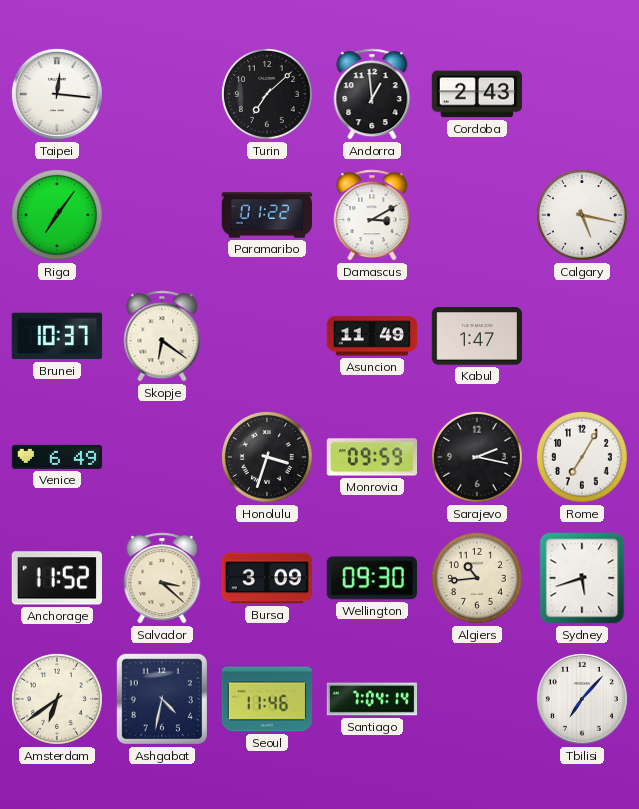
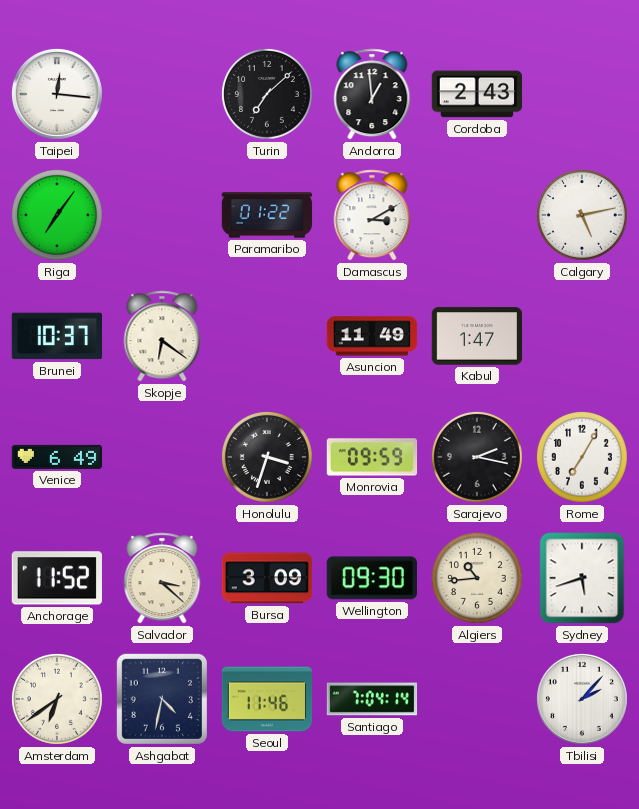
Calgary: 5:17 -> 5:13
Tbilisi: 7:07 -> 2:07
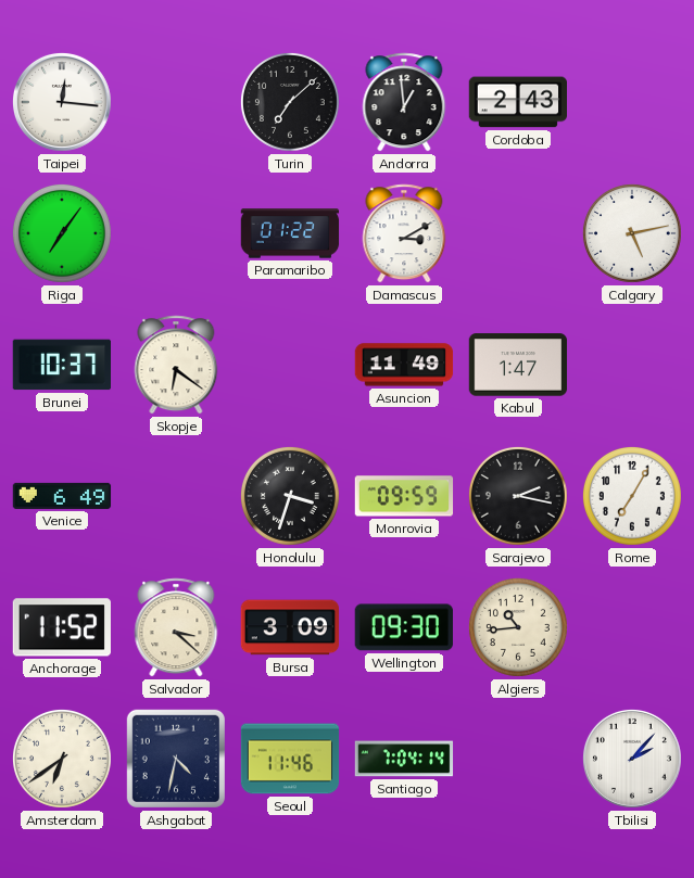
Sydney: 5:42 -> none
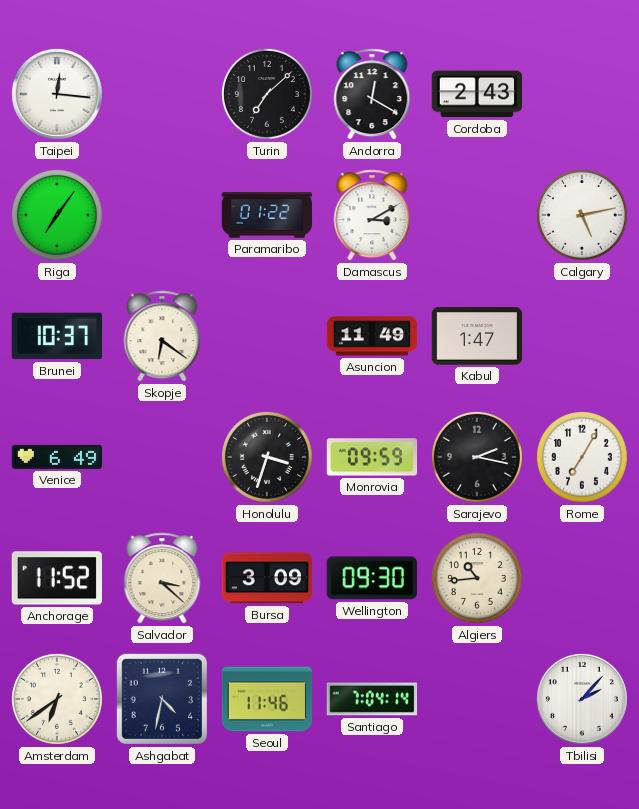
Andorra: 12:59 -> 12:20
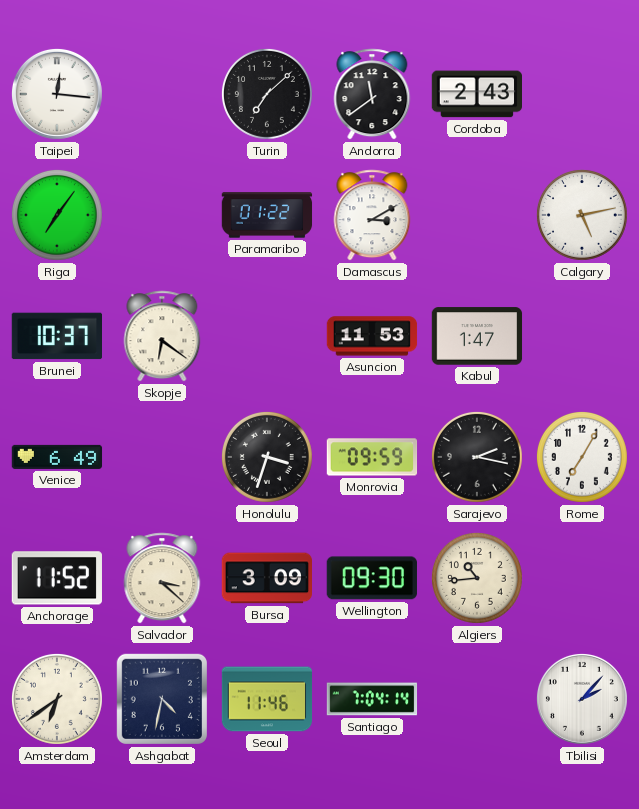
Andorra: 12:20 -> 11:39
Asuncion: 11:49 -> 11:53
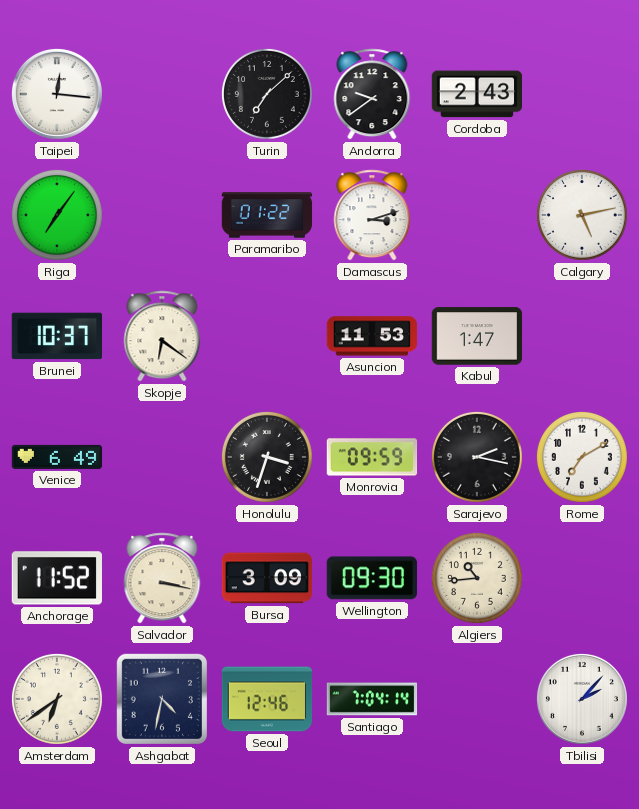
Andorra: 11:39 -> 9:39
Damascus: 3:10 -> 3:12
Rome: 7:05 -> 7:10
Salvador: 3:22 -> 3:17
Seoul: 11:46 -> 12:46
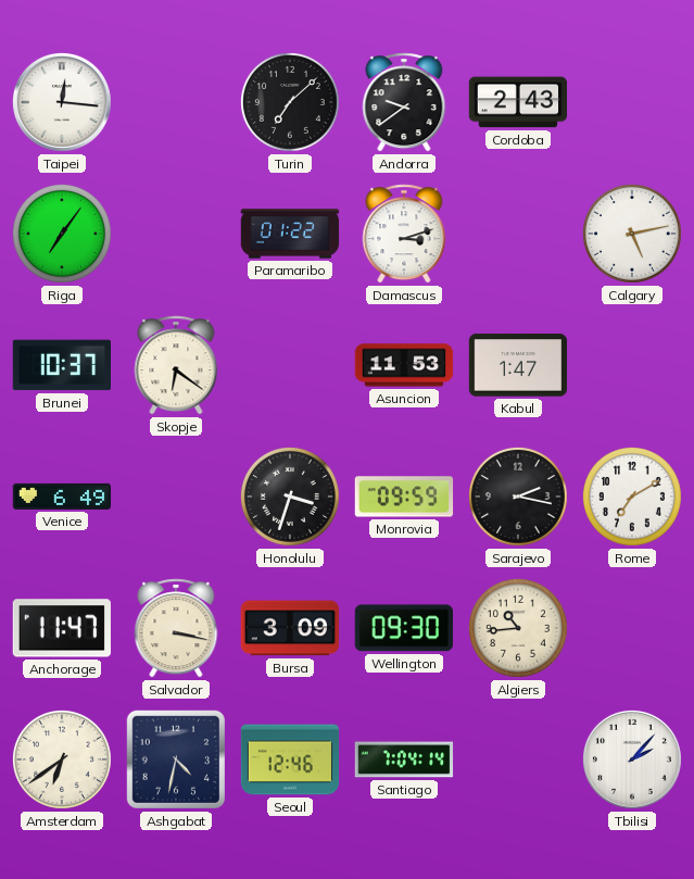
Anchorage: 11:52 -> 11:47
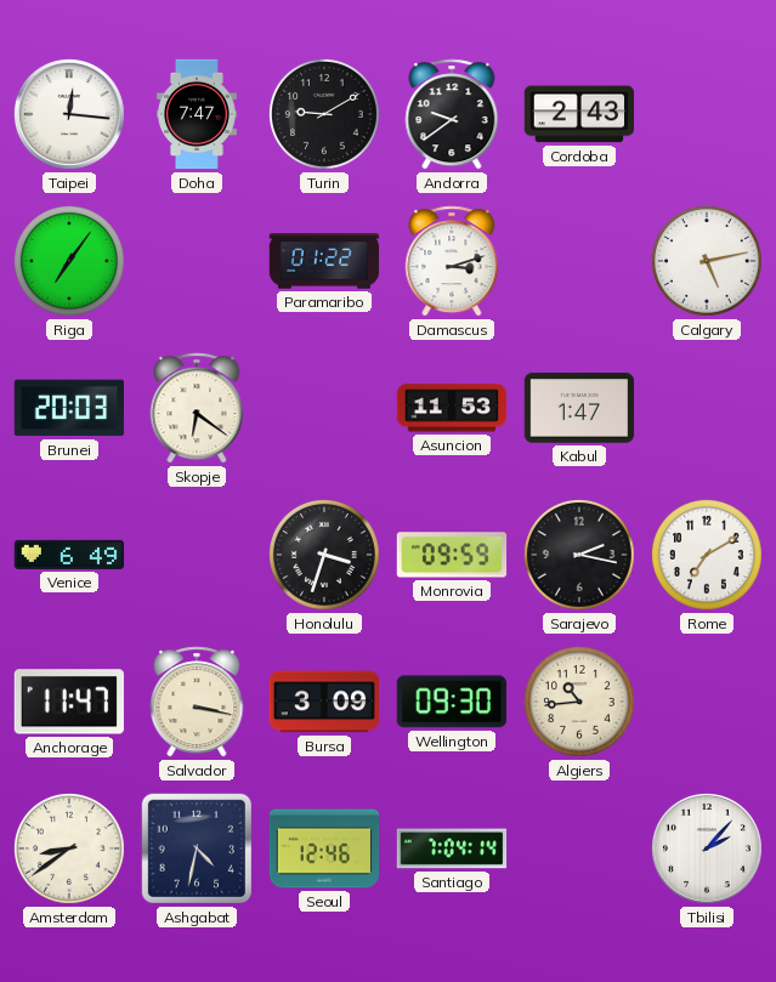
Doha: none -> 7:47
Turin: 7:08 -> 9:10
Brunei: 10:37 -> 20:03
Amsterdam: 6:39 -> 8:39
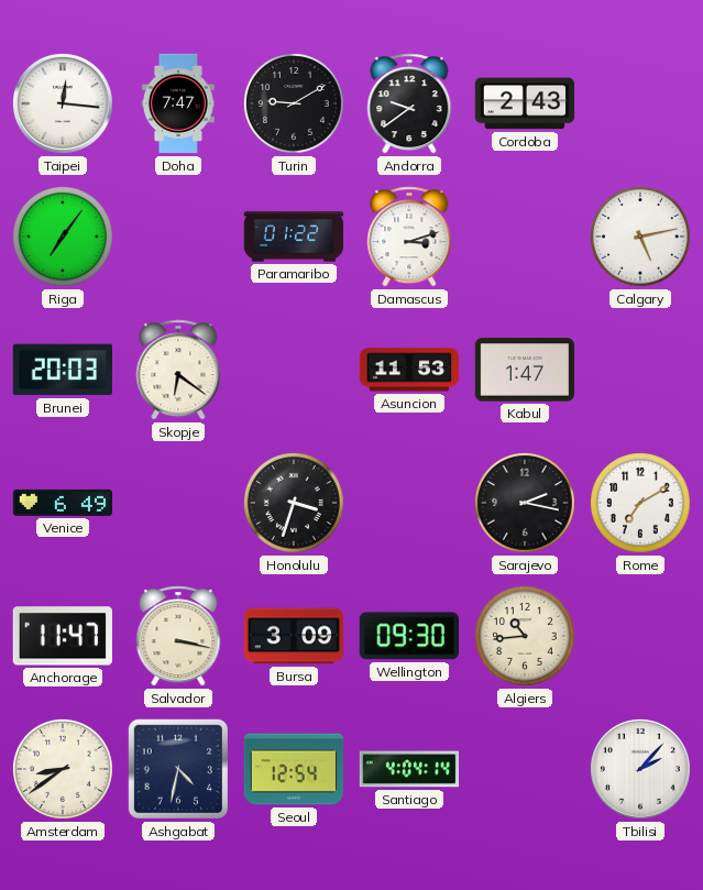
Monrovia: 09:59 -> none
Seoul: 12:46 -> 12:54
Santiago: 7:04 -> 4:04
